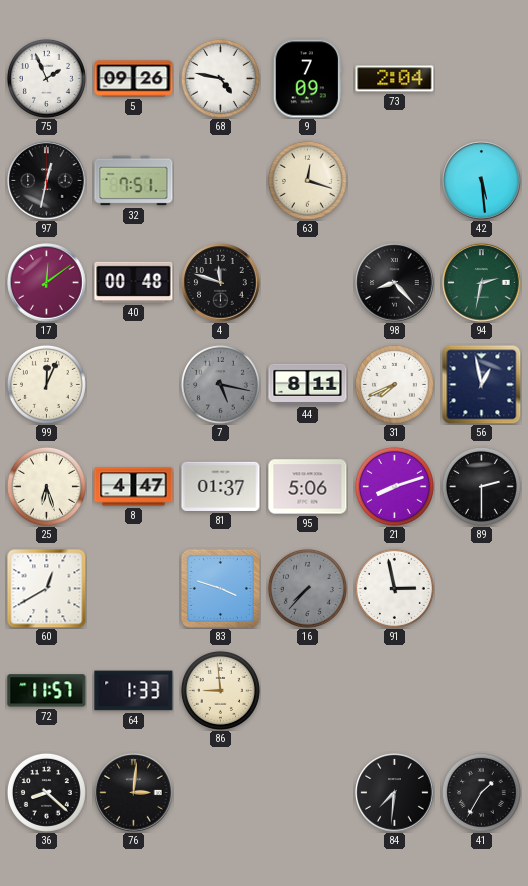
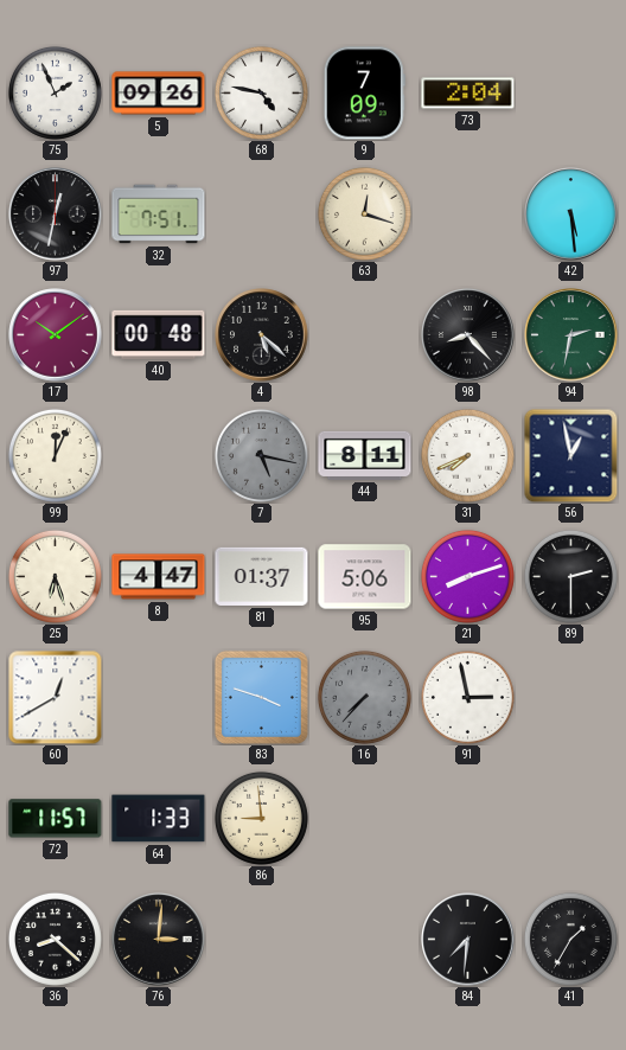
17: 12:09 -> 10:09
4: 11:48 -> 5:22
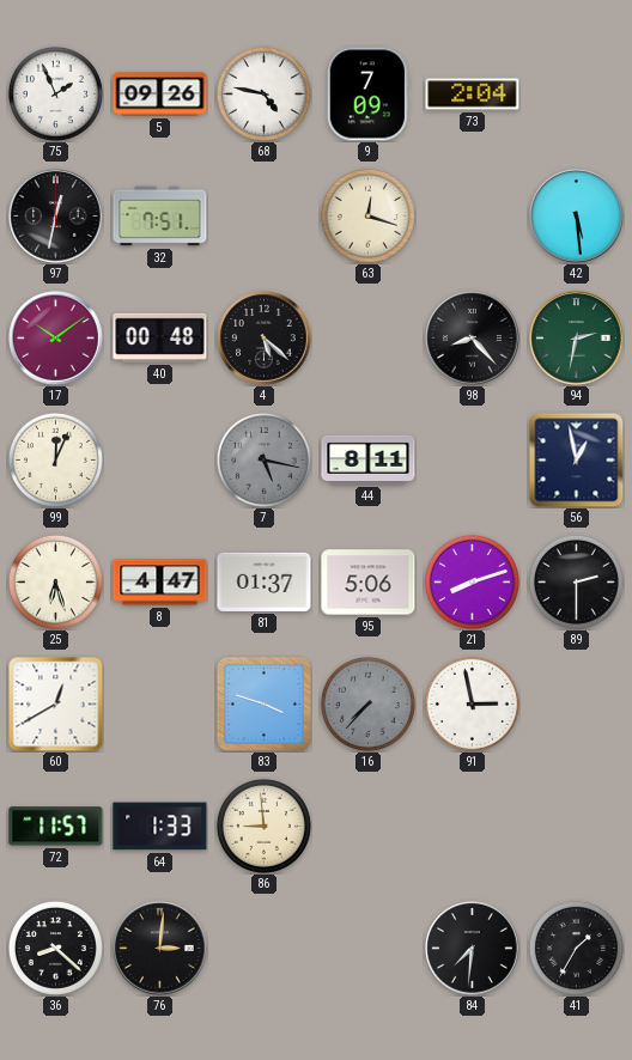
31: 7:41 -> none
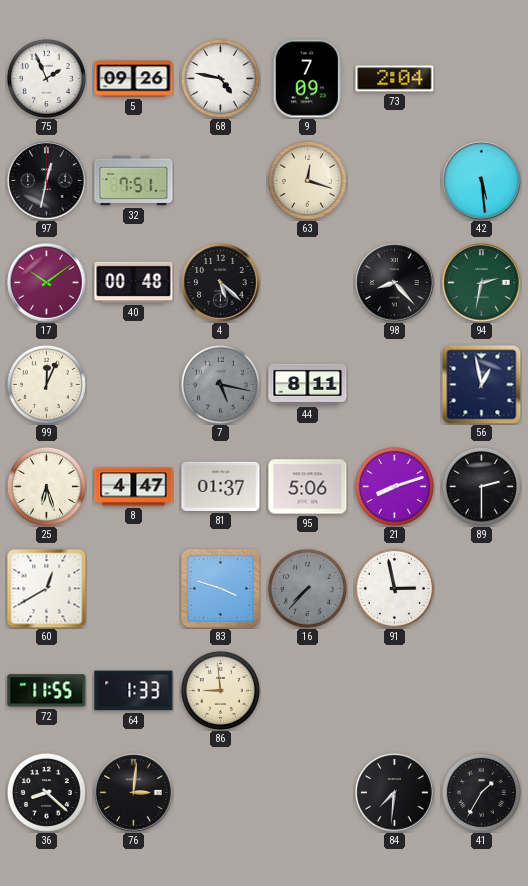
72: 11:57 -> 11:55
